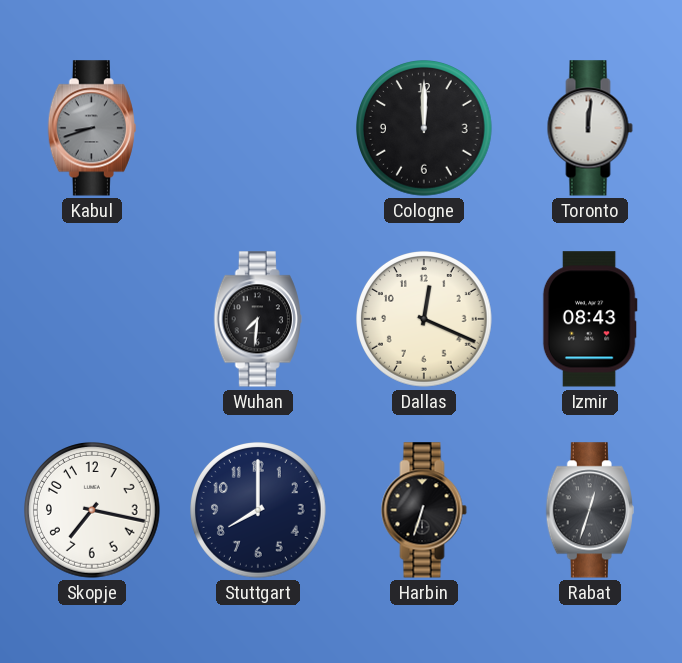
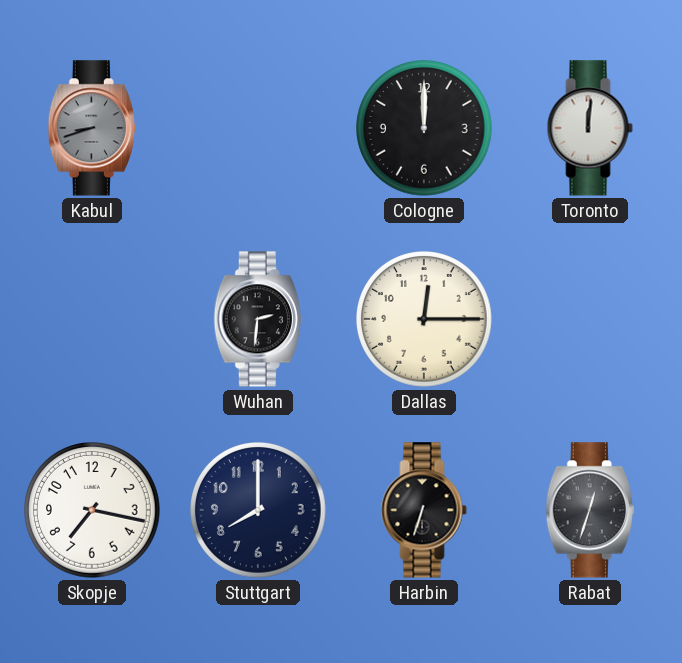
Wuhan: 7:31 -> 2:31
Dallas: 12:19 -> 12:15
Izmir: 08:43 -> none
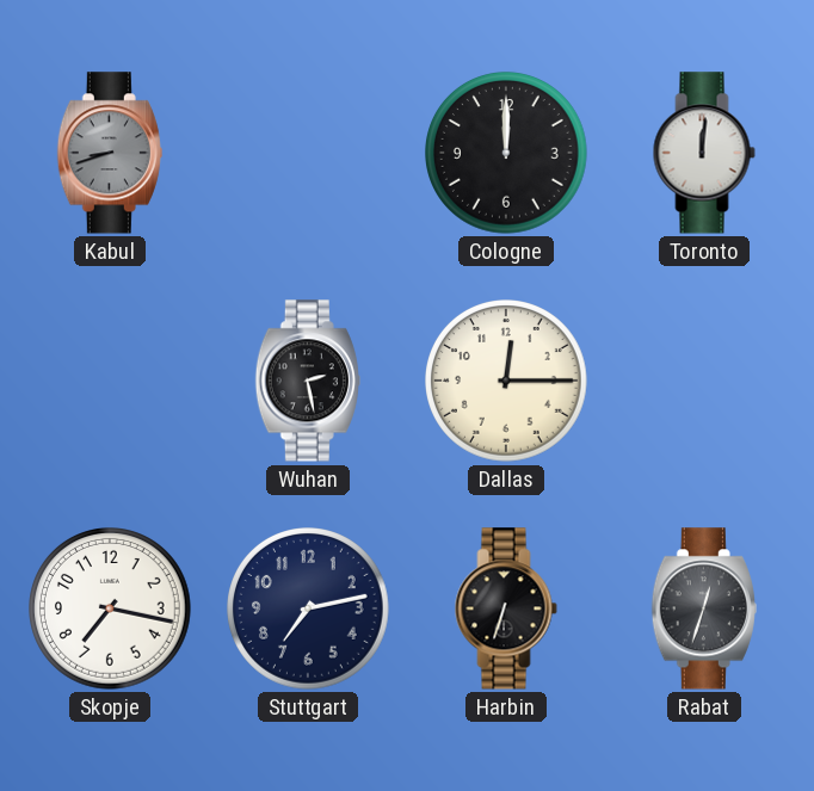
Wuhan: 2:31 -> 2:28
Stuttgart: 8:00 -> 7:13
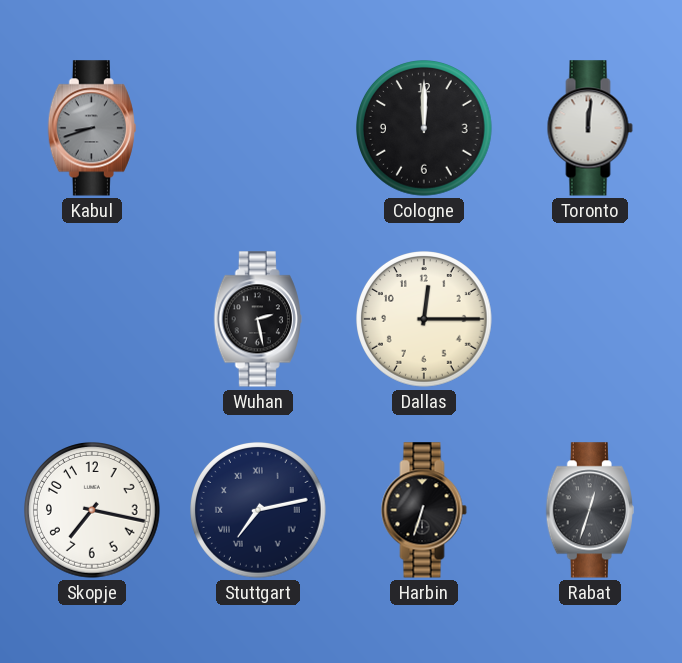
Stuttgart numerals: Arabic -> Roman
